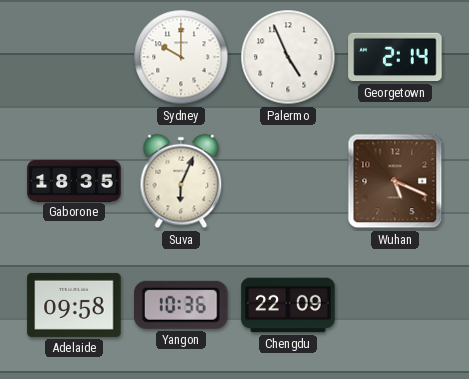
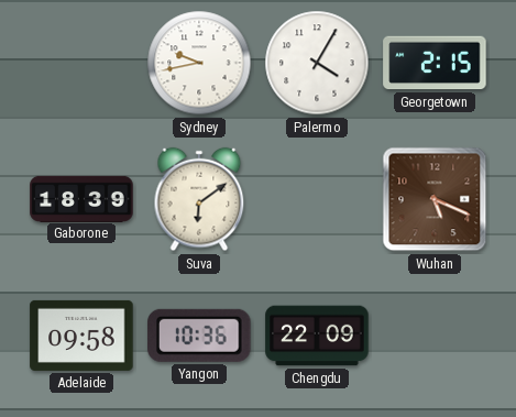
Sydney: 10:00 -> 9:43
Palermo: 4:56 -> 4:05
Georgetown: 2:14 -> 2:15
Gaborone: 18:35 -> 18:39
Suva: 6:04 -> 6:09
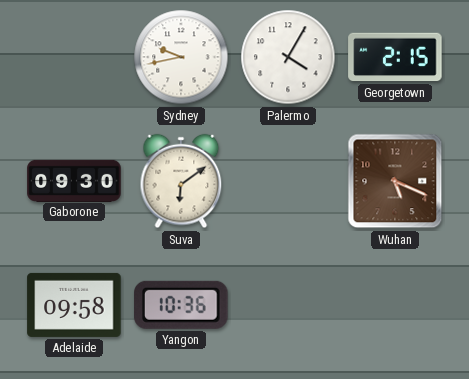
Gaborone: 18:39 -> 09:30
Chengdu: 22:09 -> none
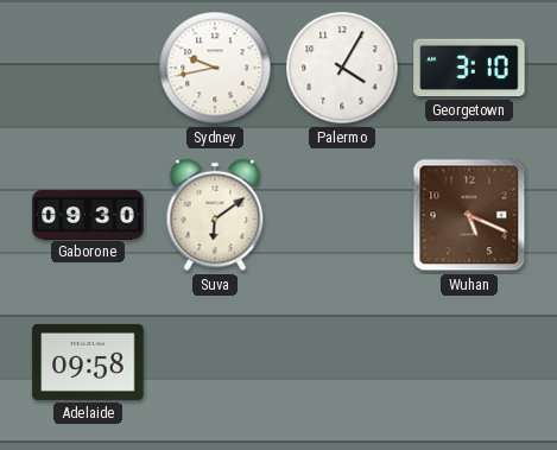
Georgetown: 2:15 -> 3:10
Yangon: 10:36 -> none
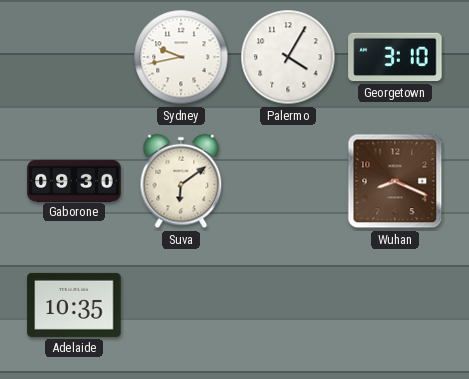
Wuhan: 5:19 -> 8:19
Adelaide: 09:58 -> 10:35
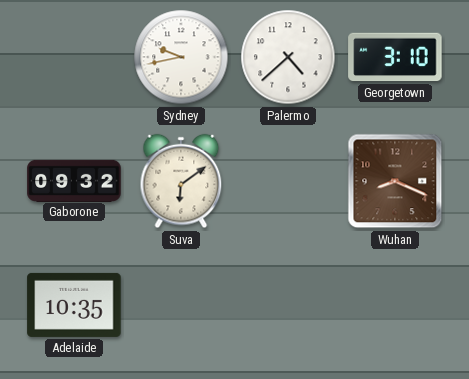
Palermo: 4:05 -> 4:38
Gaborone: 09:30 -> 09:32
